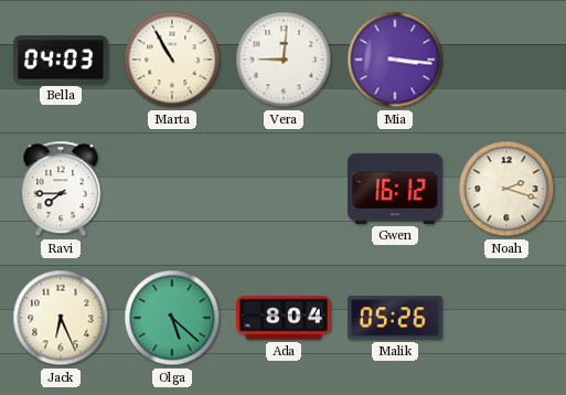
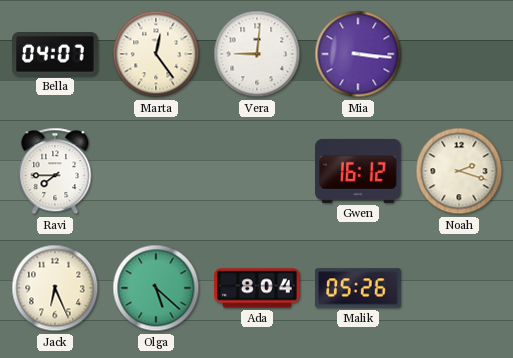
Bella: 04:03 -> 04:07
Marta: 10:55 -> 12:24
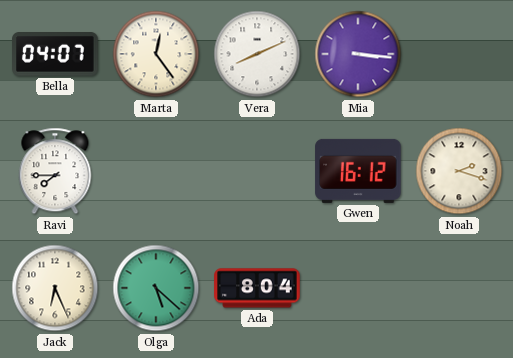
Vera: 9:01 -> 8:11
Malik: 05:26 -> none
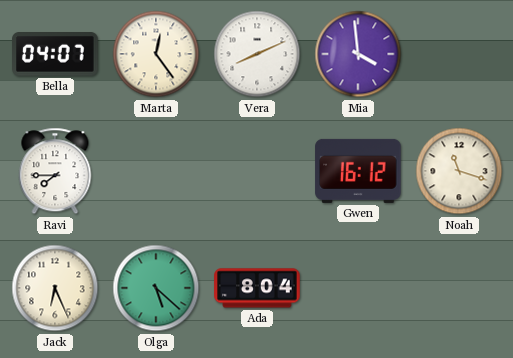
Mia: 3:16 -> 3:59
Noah: 2:18 -> 11:18
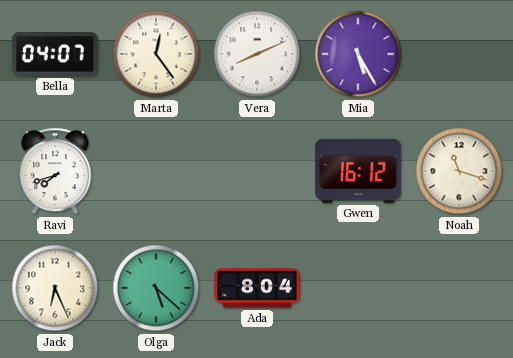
Mia: 3:59 -> 5:25
Ravi: 7:45 -> 7:42
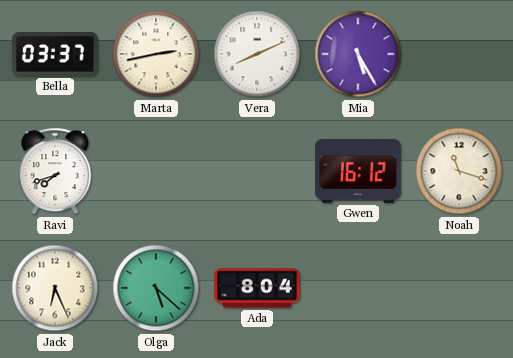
Bella: 04:07 -> 03:37
Marta: 12:24 -> 2:43
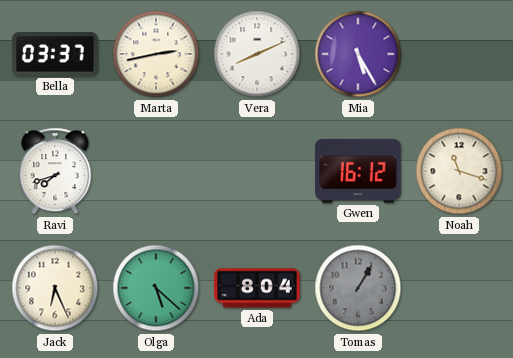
Tomas: none -> 1:05
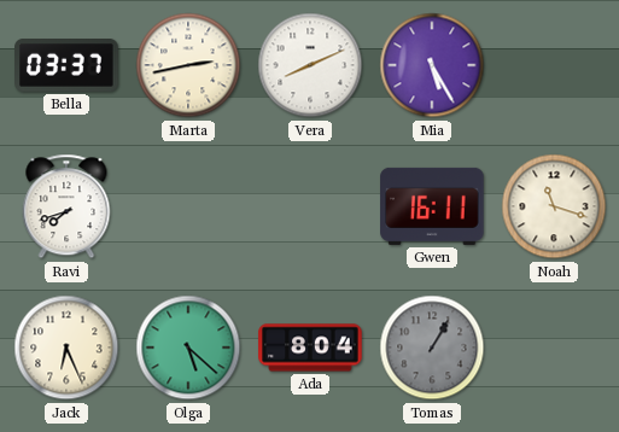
Gwen: 16:12 -> 16:11
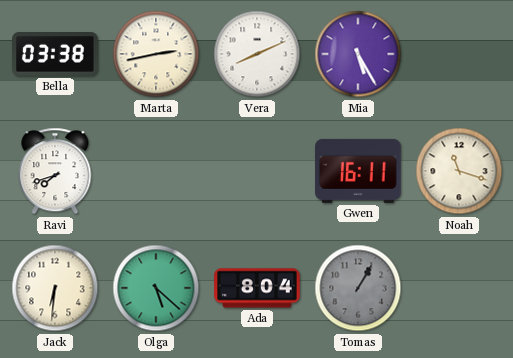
Bella: 03:37 -> 03:38
Jack: 6:26 -> 6:31
